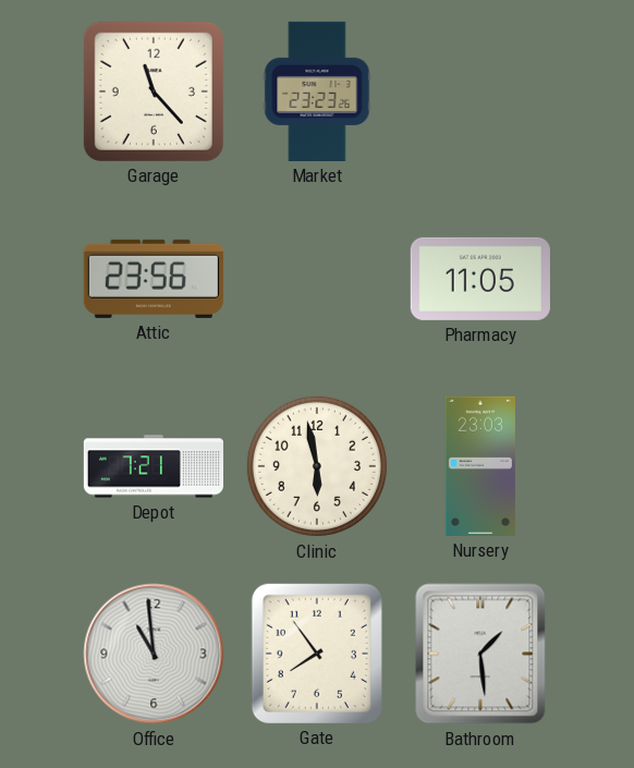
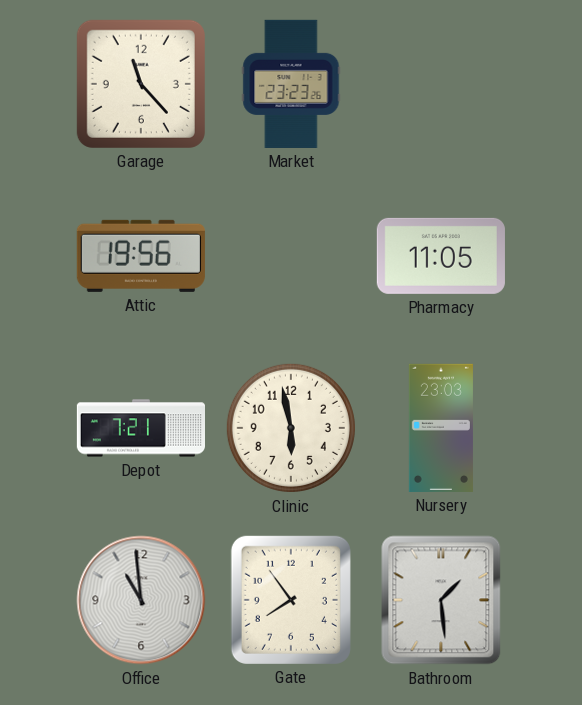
Attic: 23:56 -> 19:56
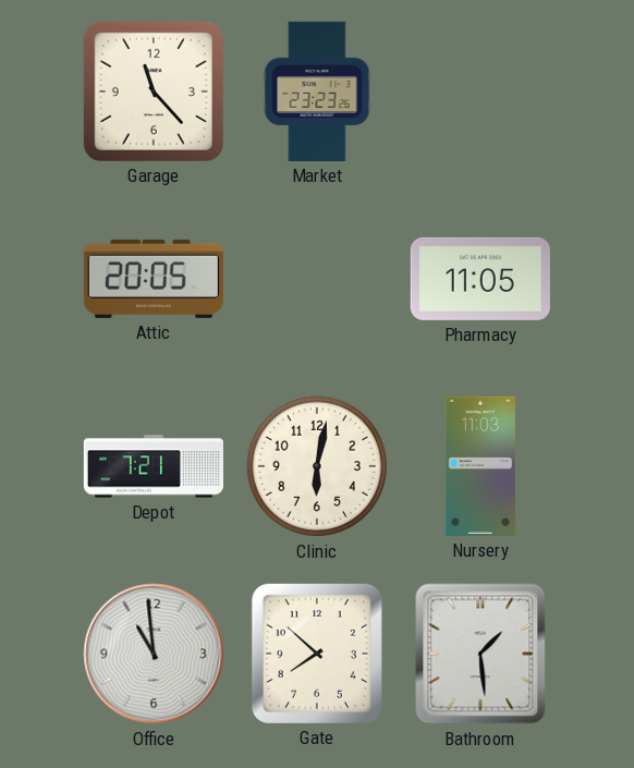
Attic: 19:56 -> 20:05
Clinic: 5:58 -> 6:02
Nursery: 23:03 -> 11:03
Gate: 7:54 -> 7:52
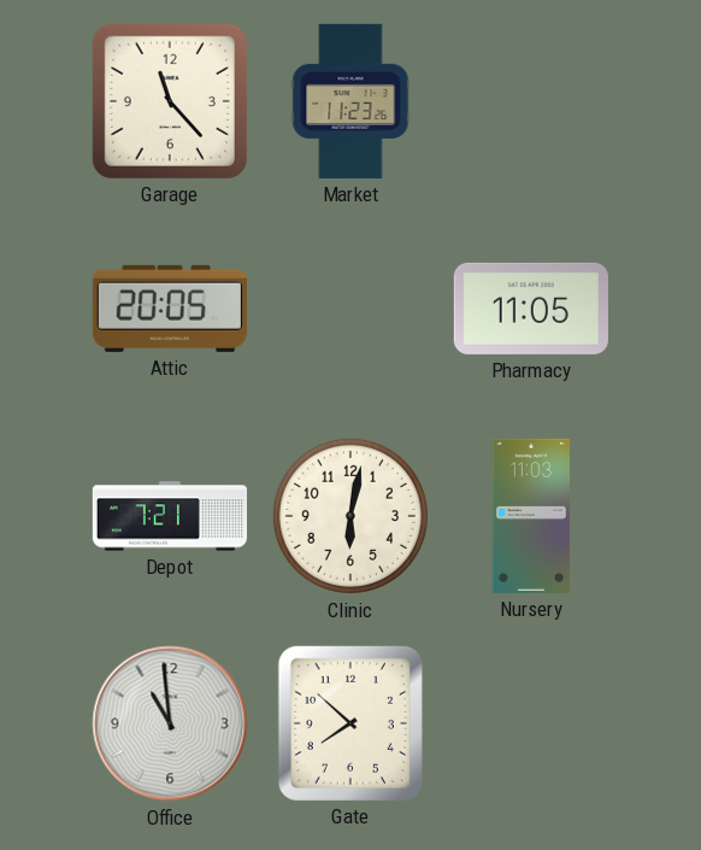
Market: 23:23 -> 11:23
Bathroom: 1:29 -> none
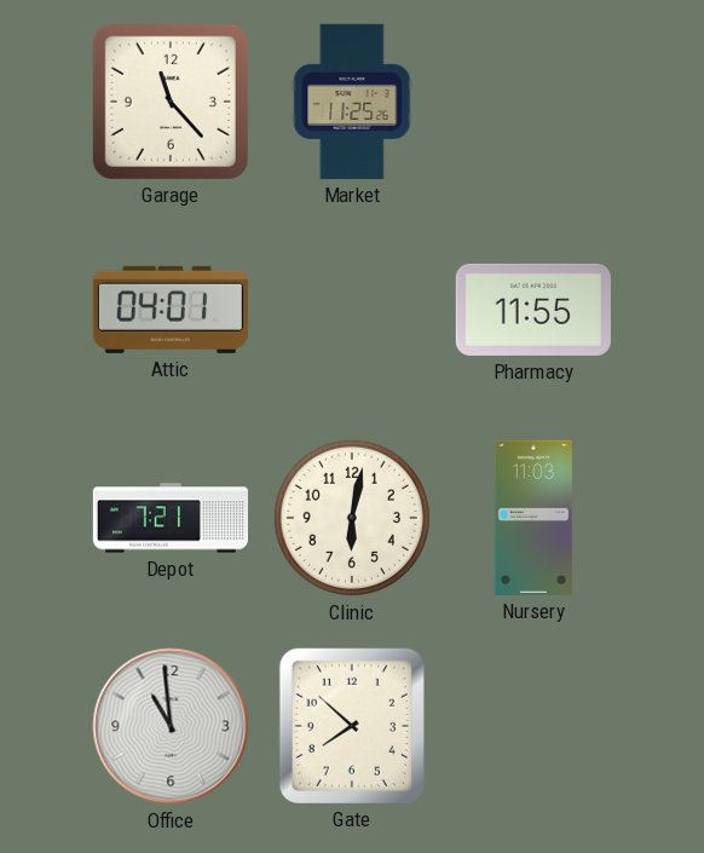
Market: 11:23 -> 11:25
Attic: 20:05 -> 04:01
Pharmacy: 11:05 -> 11:55
